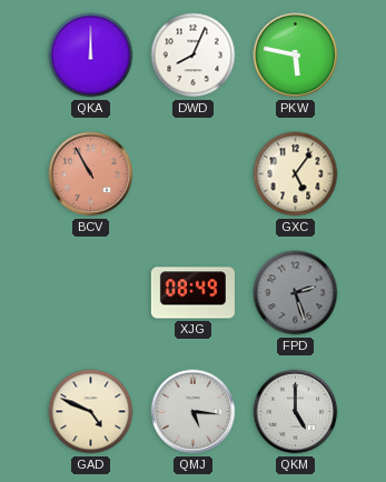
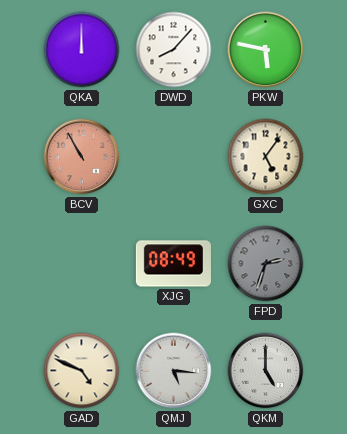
DWD: 8:04 -> 8:07
FPD: 2:27 -> 2:33
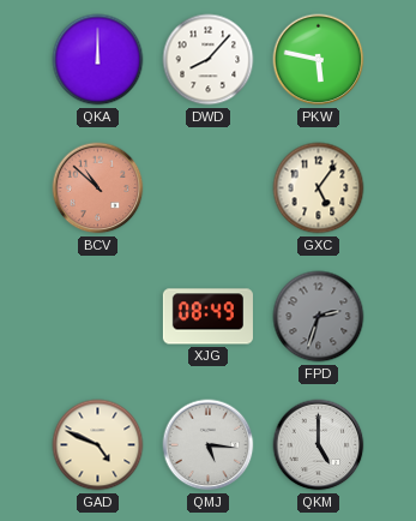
BCV: 10:55 -> 10:52
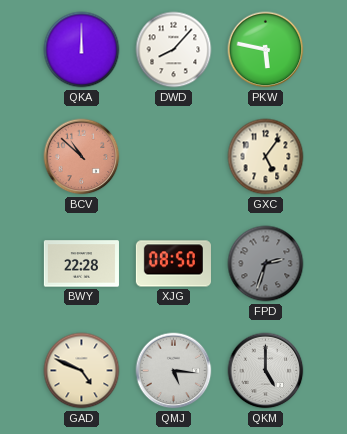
BWY: none -> 22:28
XJG: 08:49 -> 08:50
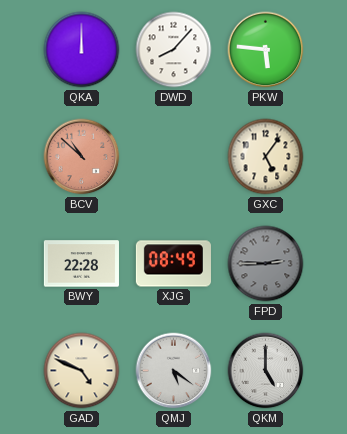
PKW: 5:47 -> 5:46
XJG: 08:50 -> 08:49
FPD: 2:33 -> 2:45
QMJ: 5:16 -> 5:21
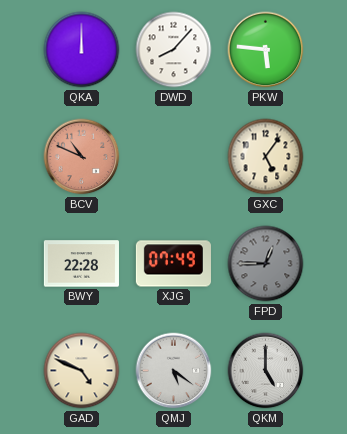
BCV: 10:52 -> 10:49
XJG: 08:49 -> 07:49
FPD: 2:45 -> 12:45
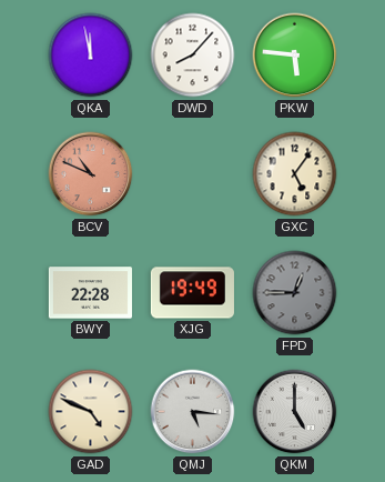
QKA: 12:00 -> 11:58
XJG: 07:49 -> 19:49
QMJ: 5:21 -> 5:16
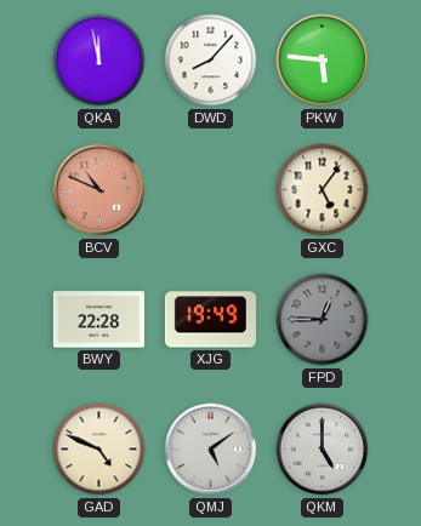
QMJ: 5:16 -> 5:09
